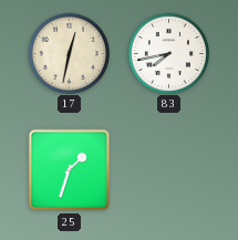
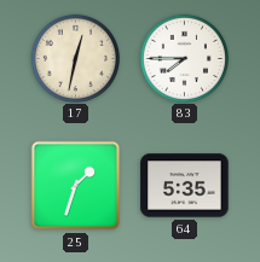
83: 7:43 -> 7:45
64: none -> 5:35
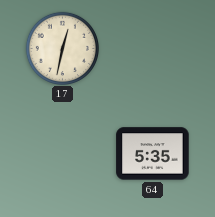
83: 7:45 -> none
25: 1:33 -> none
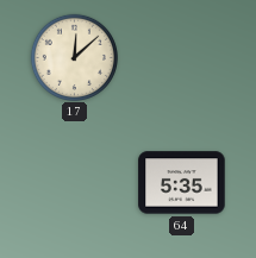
17: 12:32 -> 12:08
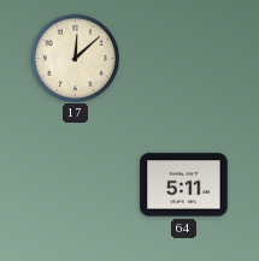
64: 5:35 -> 5:11
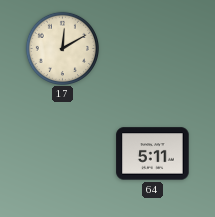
17: 12:08 -> 12:10
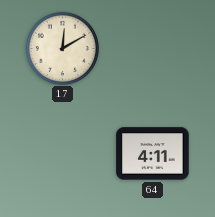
64: 5:11 -> 4:11
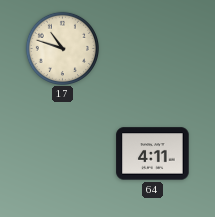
17: 12:10 -> 10:48
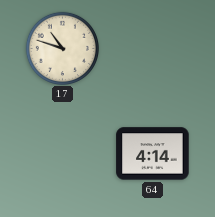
64: 4:11 -> 4:14
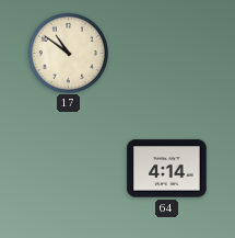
17: 10:48 -> 10:51
